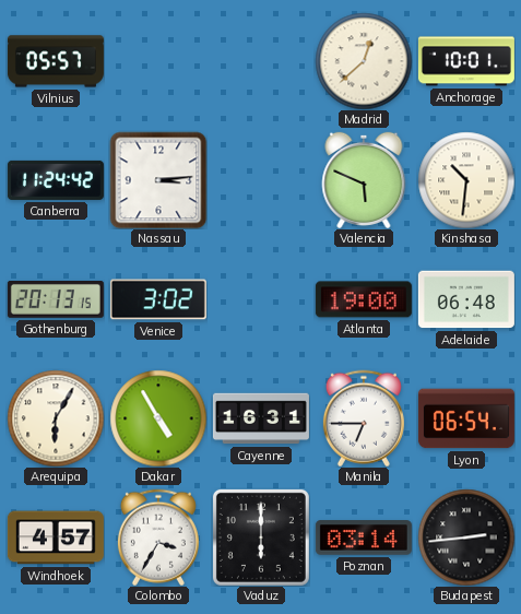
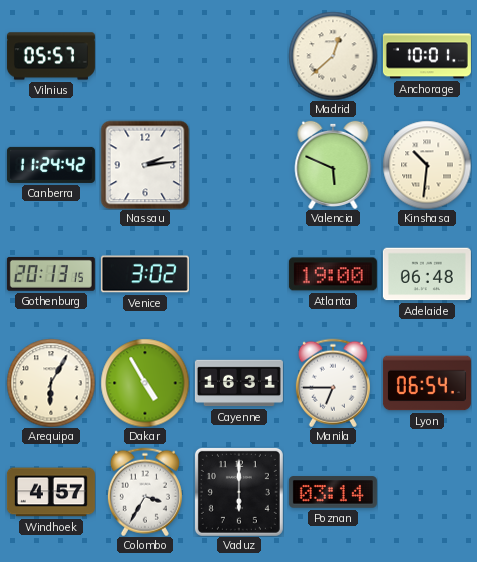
Nassau: 3:14 -> 2:14
Budapest: 2:44 -> none
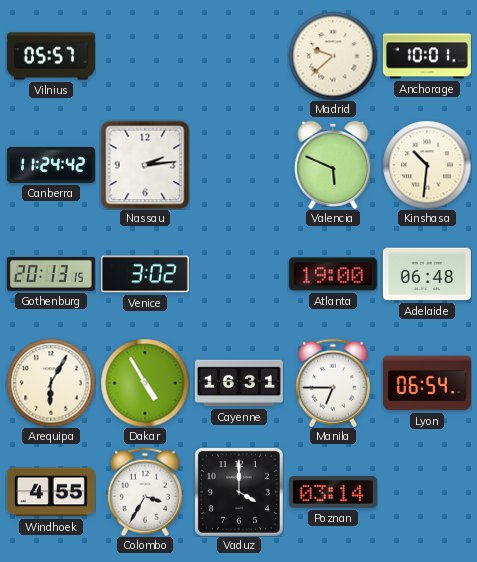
Madrid: 12:38 -> 9:38
Windhoek: 4:57 -> 4:55
Vaduz: 6:00 -> 4:00
